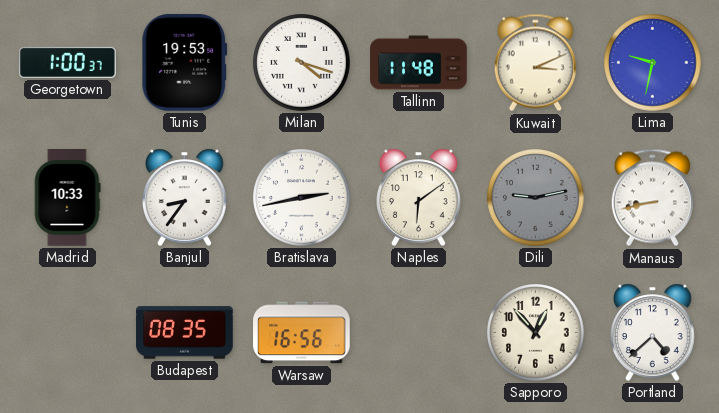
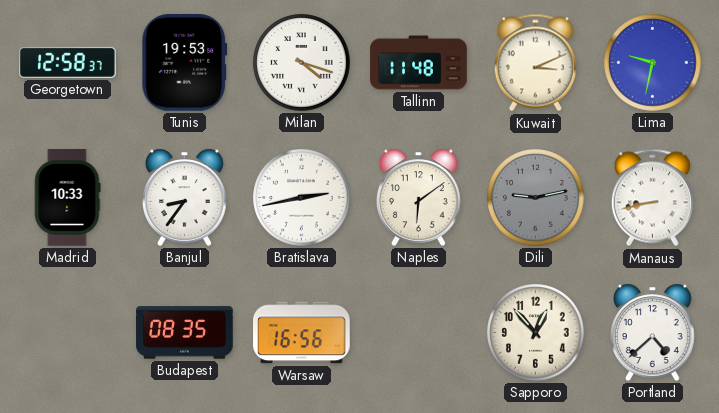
Georgetown: 1:00 -> 12:58
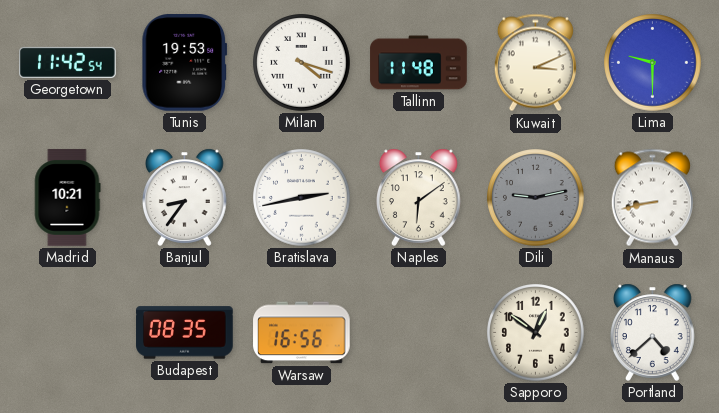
Georgetown: 12:58 -> 11:42
Lima: 9:32 -> 9:30
Madrid: 10:33 -> 10:21
Sapporo: 12:53 -> 12:51
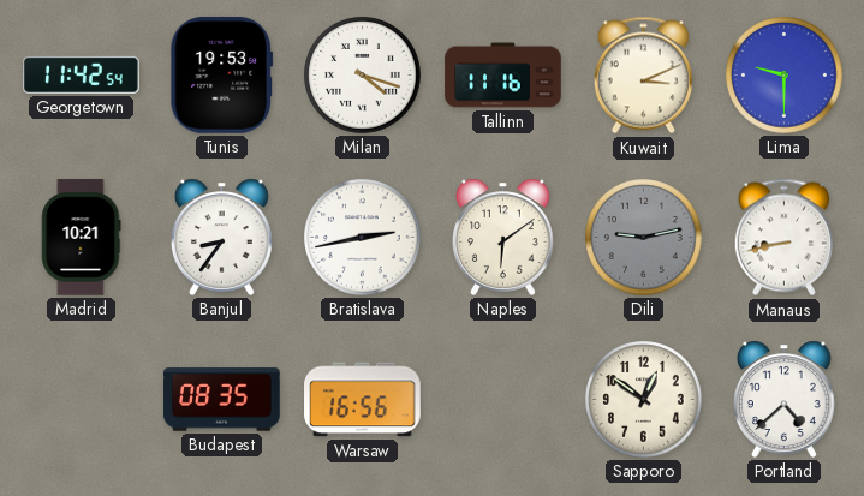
Tallinn: 11:48 -> 11:16
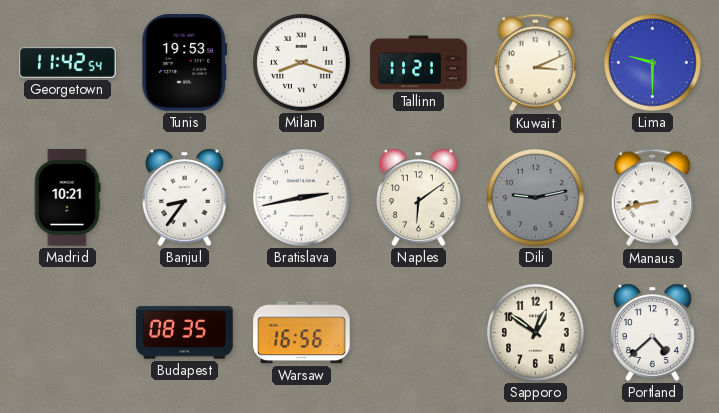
Milan: 4:18 -> 8:18
Tallinn: 11:16 -> 11:21
